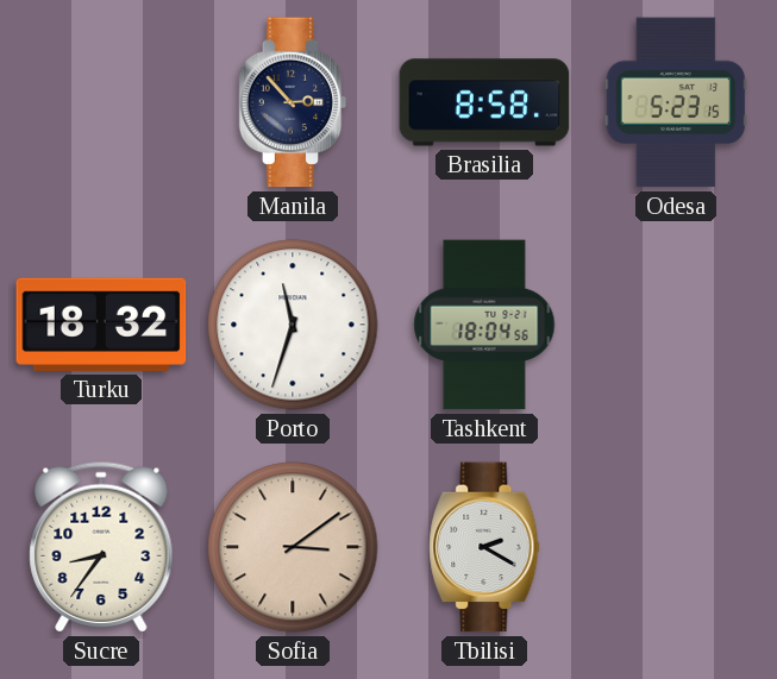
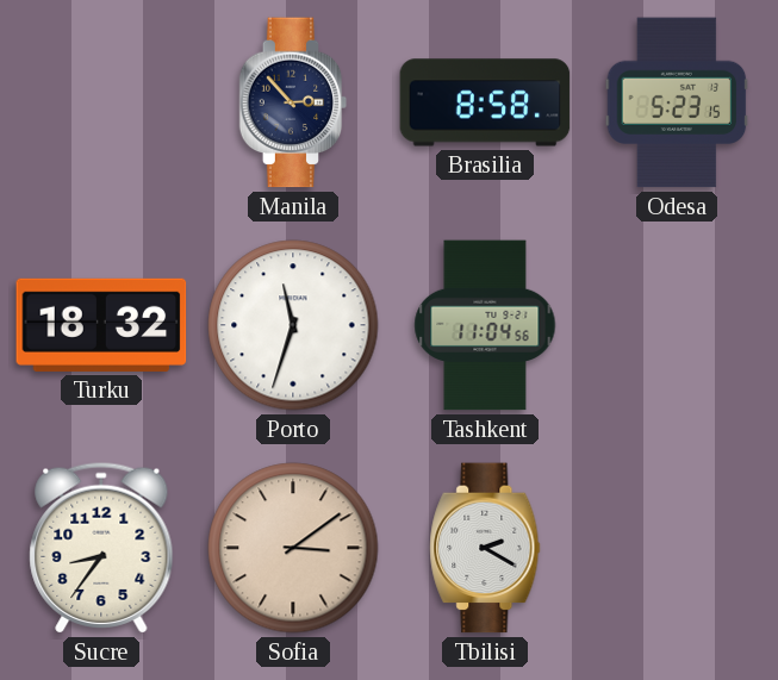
Tashkent: 18:04 -> 11:04
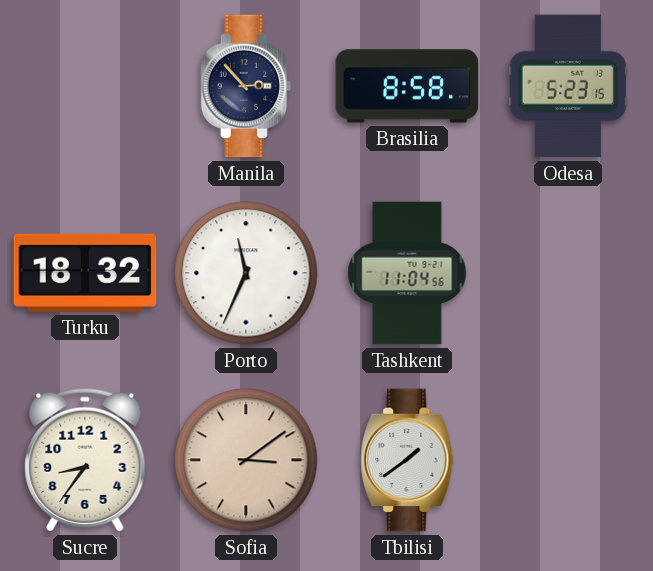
Porto: 11:33 -> 11:34
Tbilisi: 2:20 -> 1:39
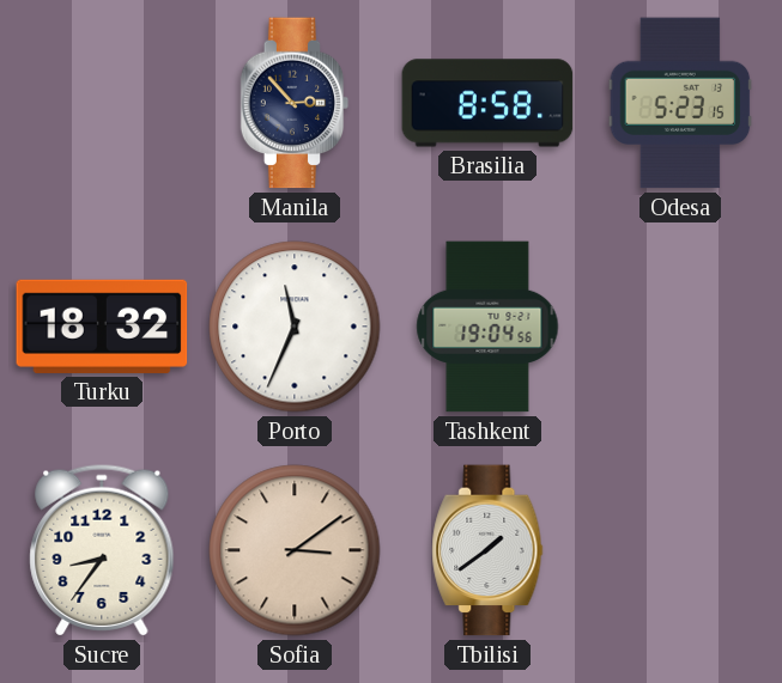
Tashkent: 11:04 -> 19:04
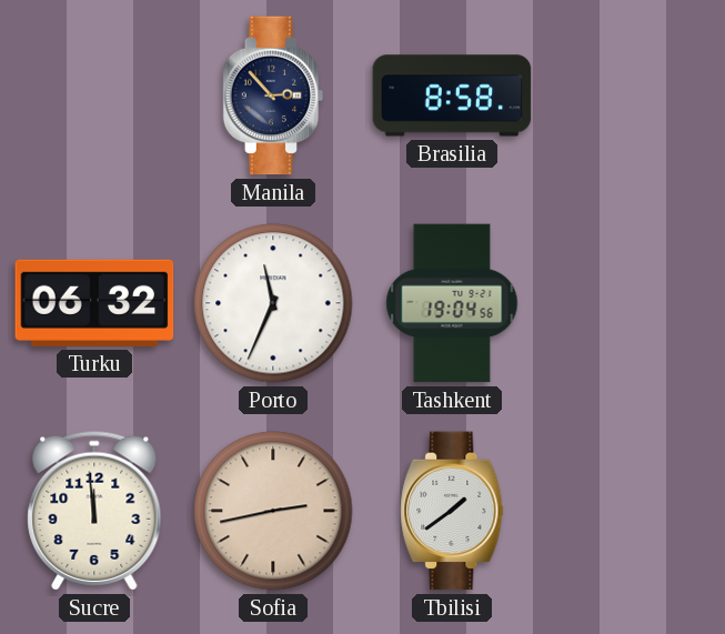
Odesa: 5:23 -> none
Turku: 18:32 -> 06:32
Sucre: 8:36 -> 11:59
Sofia: 3:09 -> 2:43
